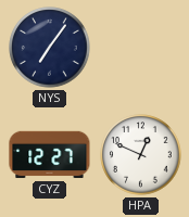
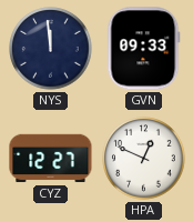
NYS: 7:06 -> 11:59
GVN: none -> 09:33
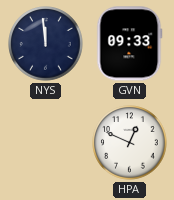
CYZ: 12:27 -> none
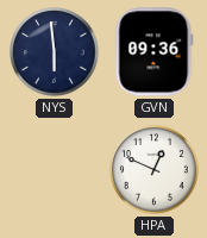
NYS: 11:59 -> 5:59
GVN: 09:33 -> 09:36
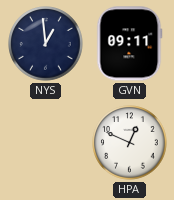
NYS: 5:59 -> 12:59
GVN: 09:36 -> 09:11
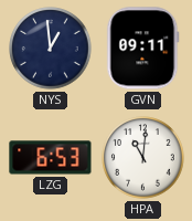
LZG: none -> 6:53
HPA: 12:49 -> 11:01
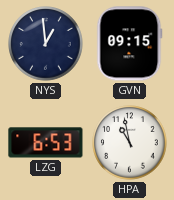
GVN: 09:11 -> 09:15
HPA: 11:01 -> 10:58
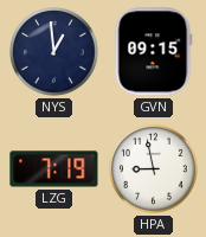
LZG: 6:53 -> 7:19
HPA: 10:58 -> 8:58
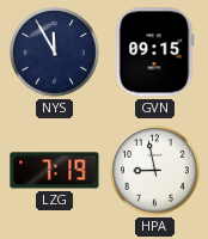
NYS: 12:59 -> 11:55
